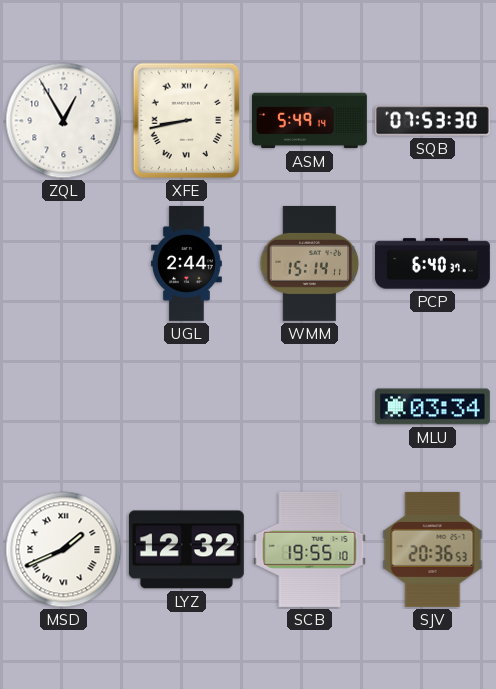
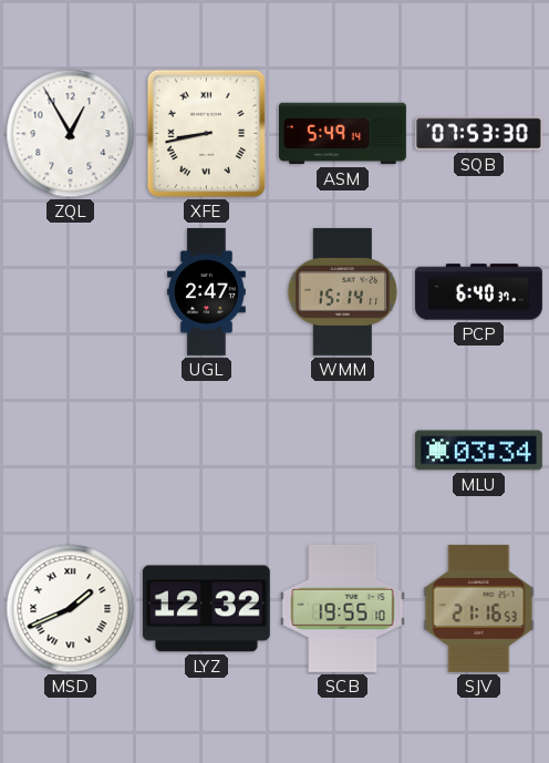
UGL: 2:44 -> 2:47
SJV: 20:36 -> 21:16
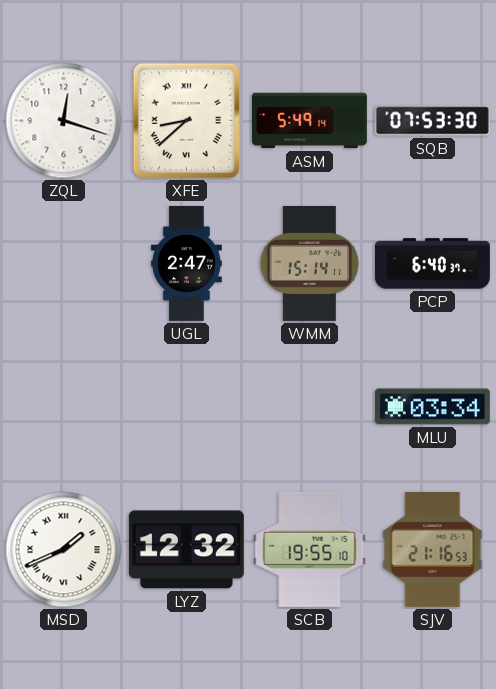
ZQL: 12:55 -> 12:18
XFE: 8:43 -> 8:38
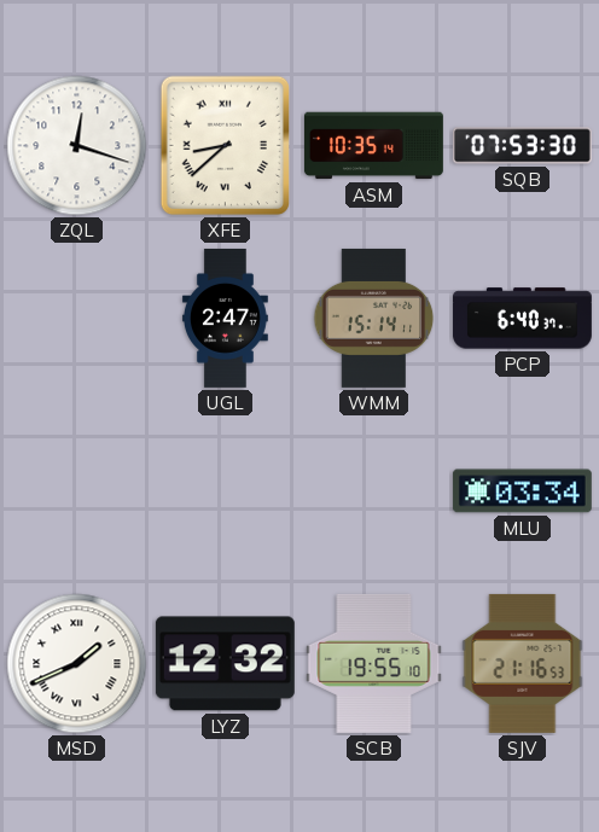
ASM: 5:49 -> 10:35
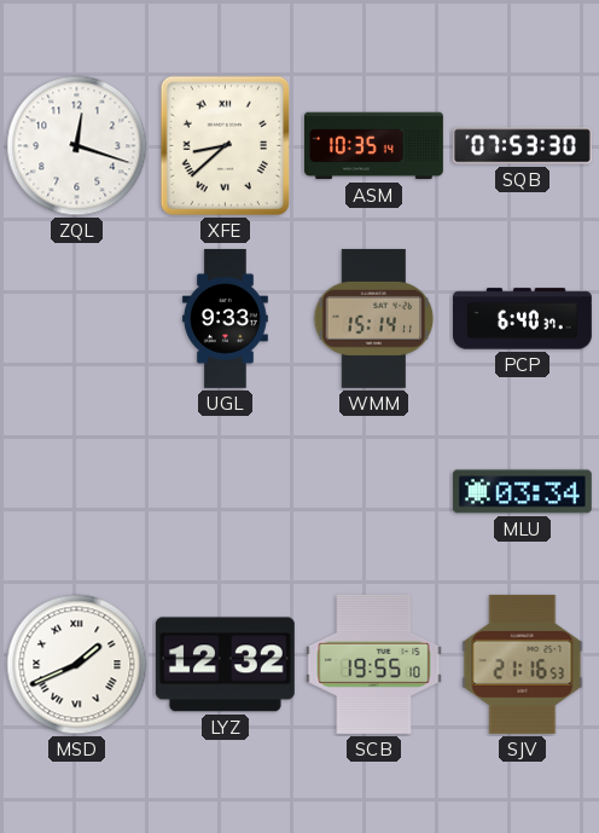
UGL: 2:47 -> 9:33
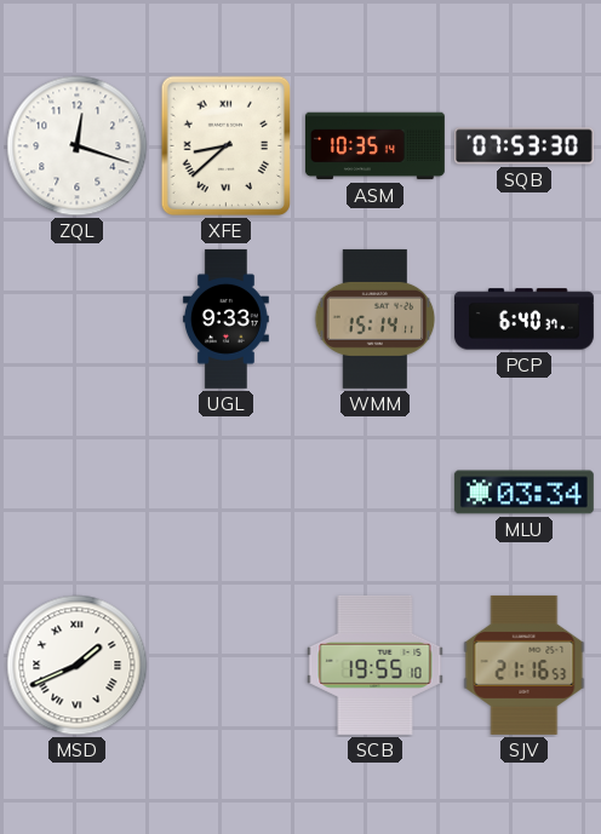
LYZ: 12:32 -> none
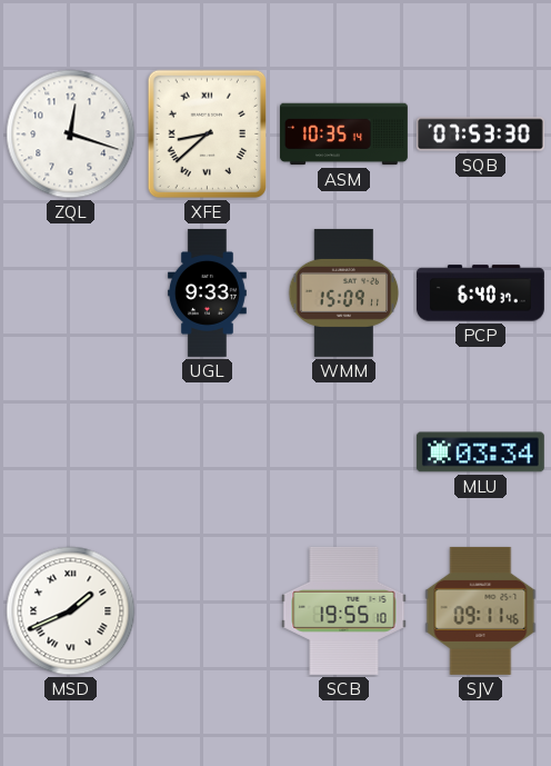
WMM: 15:14 -> 15:09
SJV: 21:16 -> 09:11
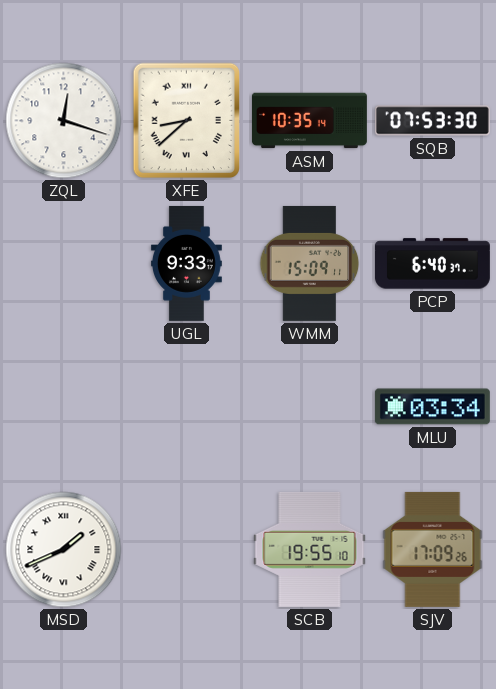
SJV: 09:11 -> 17:09
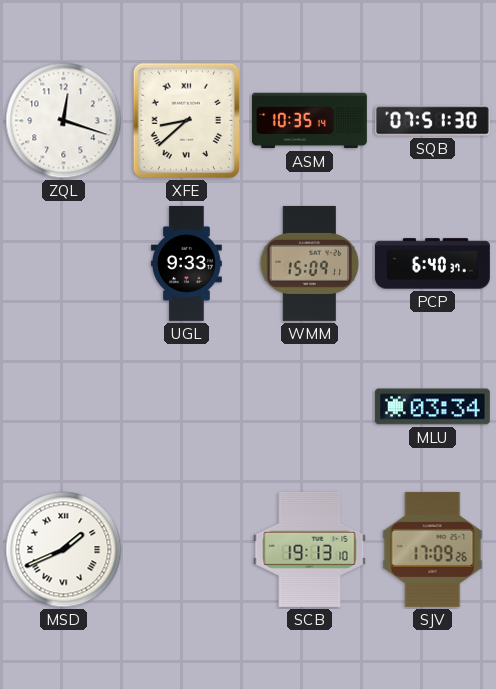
SQB: 07:53 -> 07:51
SCB: 19:55 -> 19:13
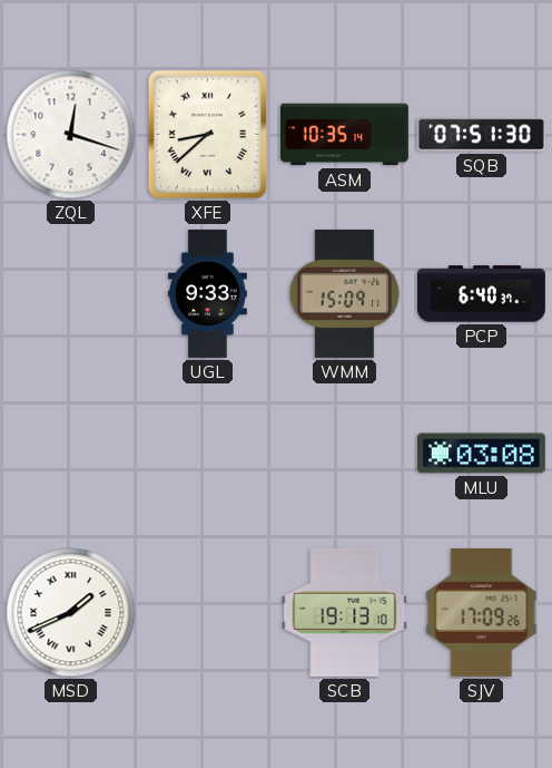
MLU: 03:34 -> 03:08
